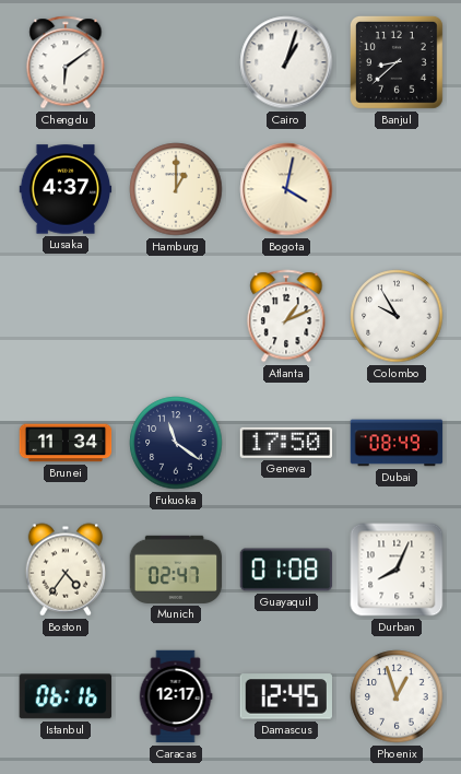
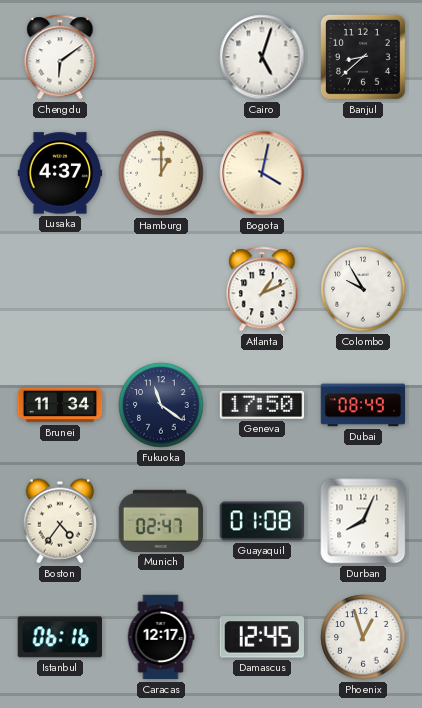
Cairo: 1:03 -> 5:03
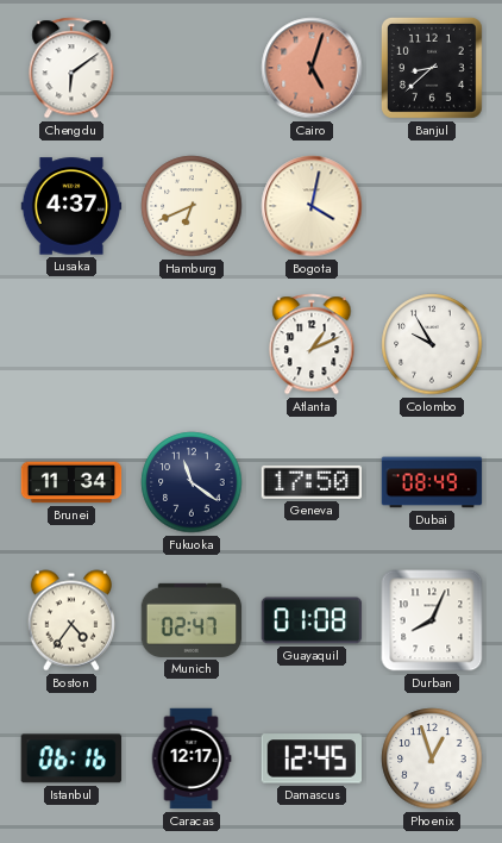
Cairo dial: white -> salmon
Hamburg: 1:00 -> 6:41
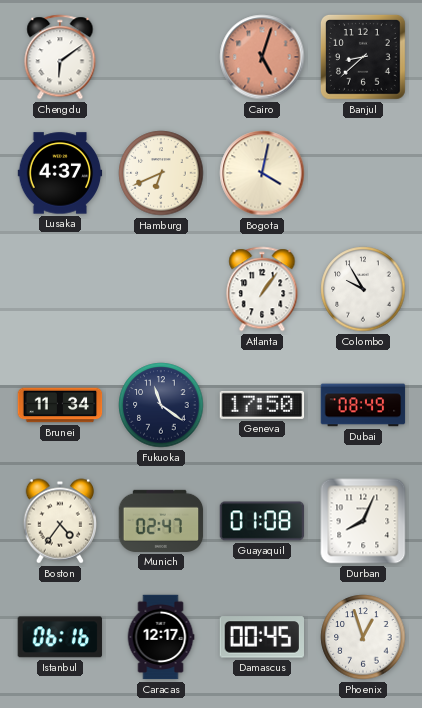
Atlanta: 1:11 -> 1:06
Damascus: 12:45 -> 00:45
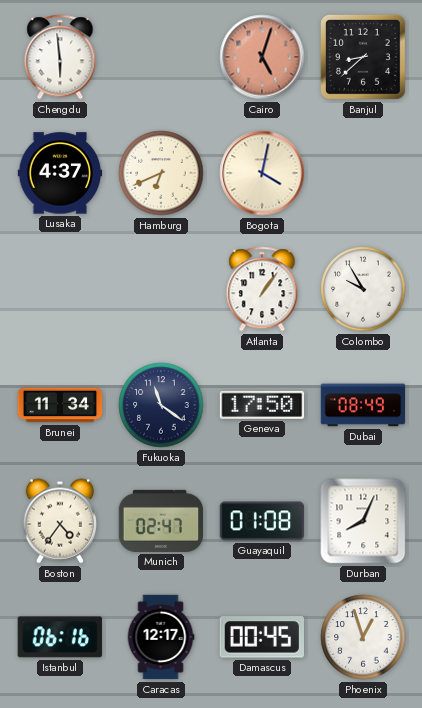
Chengdu: 6:09 -> 5:59
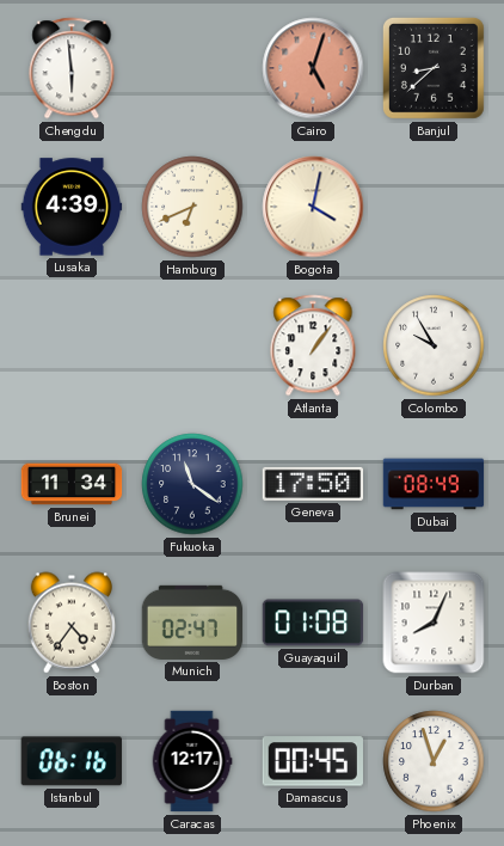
Lusaka: 4:37 -> 4:39
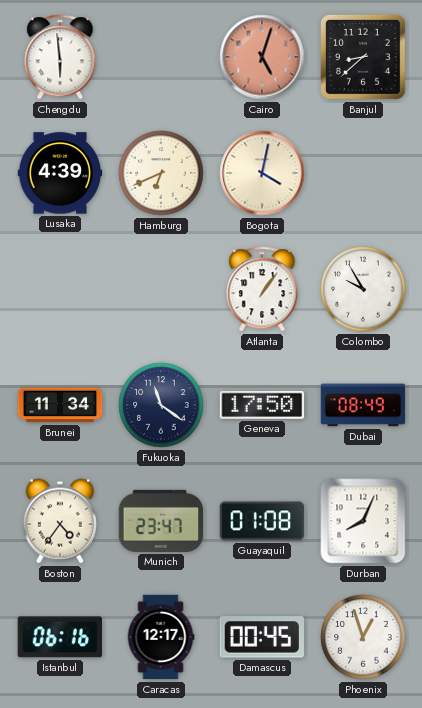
Munich: 02:47 -> 23:47
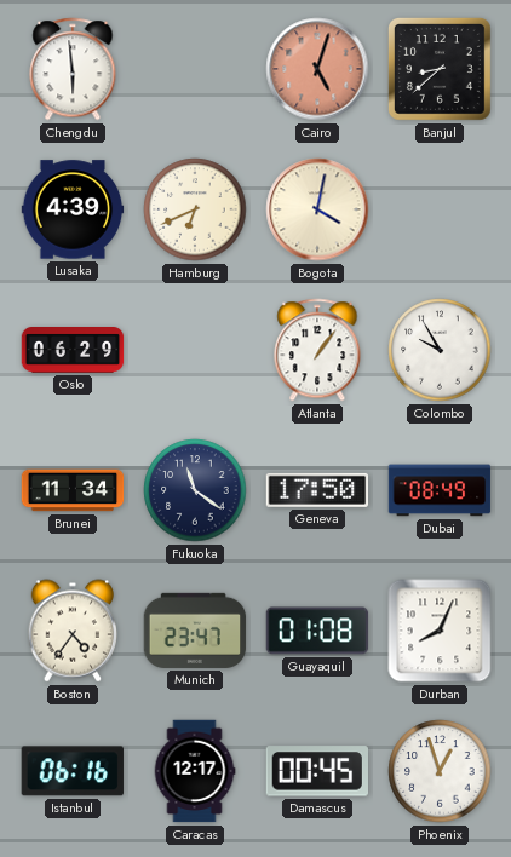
Oslo: none -> 06:29
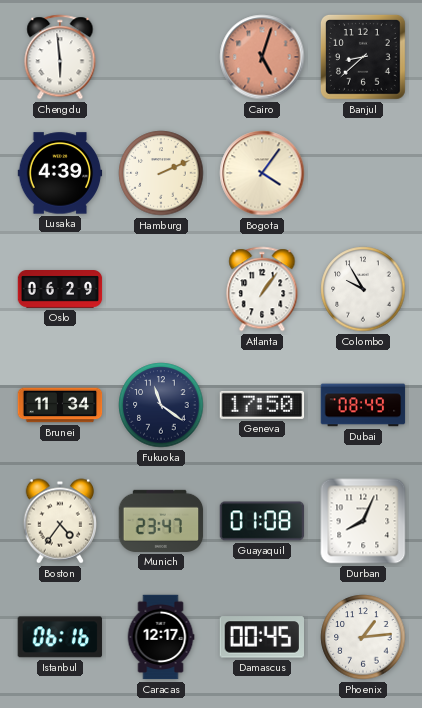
Hamburg: 6:41 -> 2:11
Bogota: 4:02 -> 4:06
Phoenix: 12:57 -> 1:14
